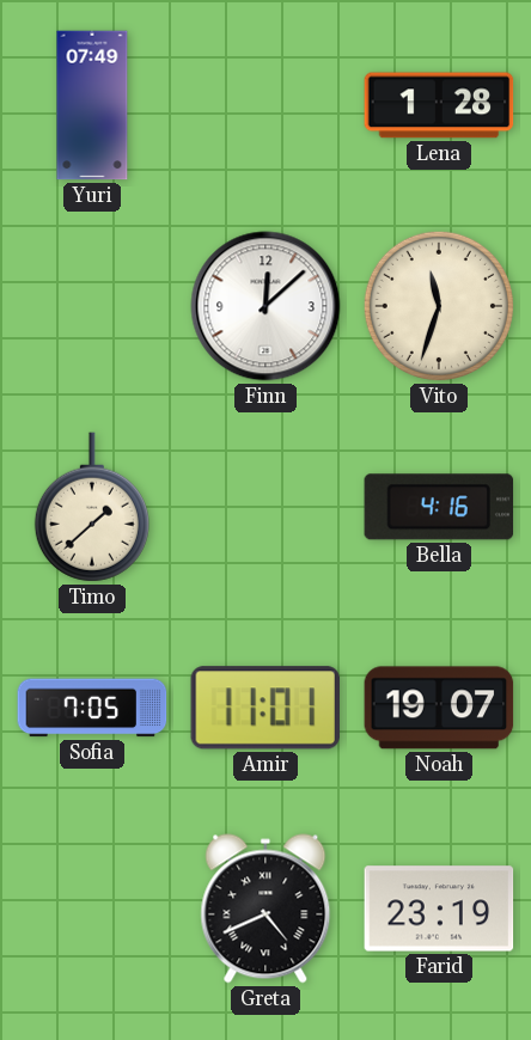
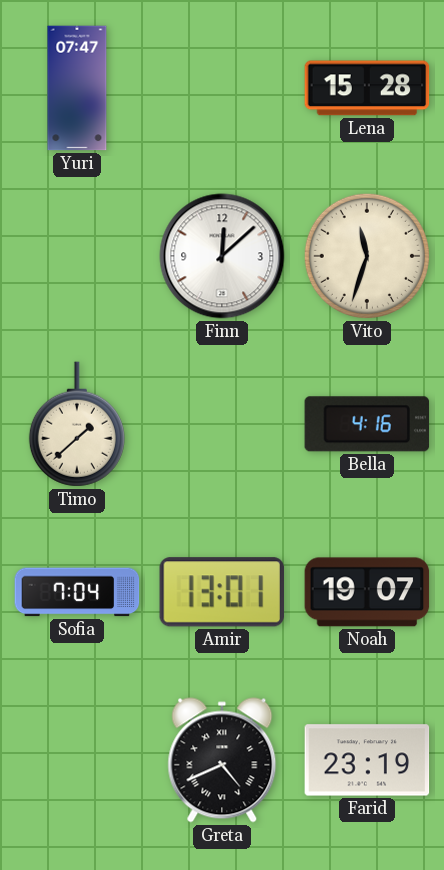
Yuri: 07:49 -> 07:47
Lena: 1:28 -> 15:28
Sofia: 7:05 -> 7:04
Amir: 11:01 -> 13:01
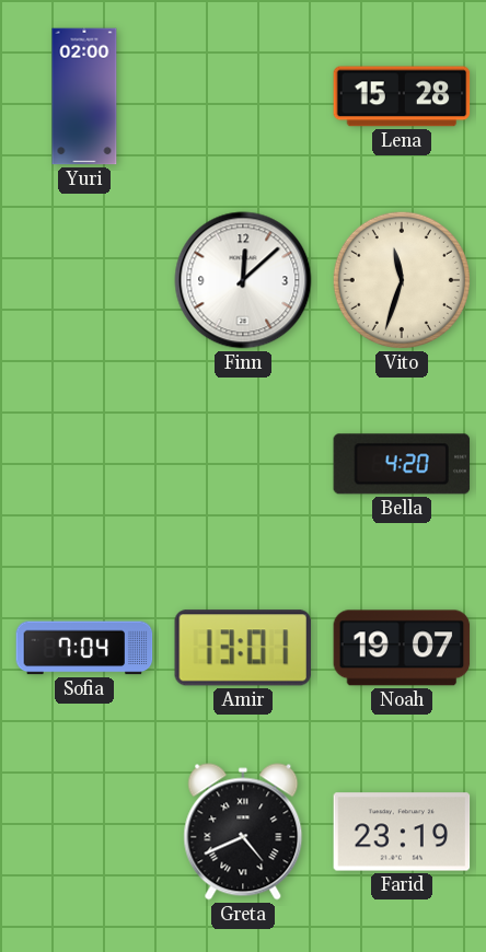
Yuri: 07:47 -> 02:00
Timo: 1:38 -> none
Bella: 4:16 -> 4:20
